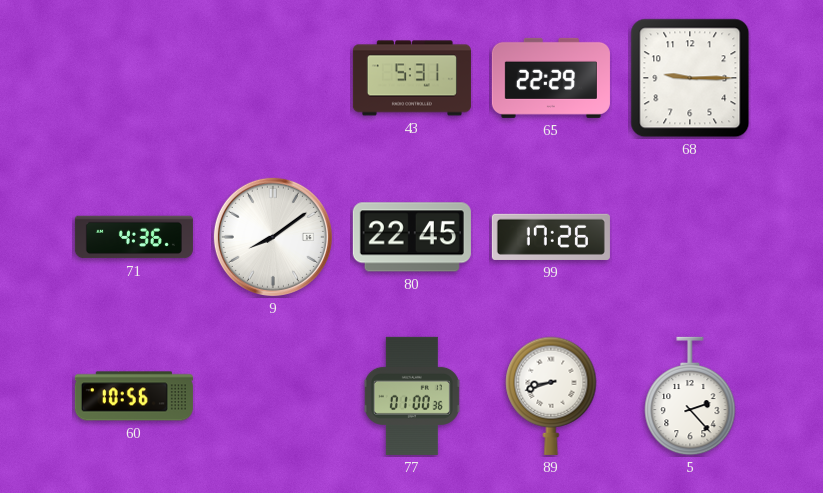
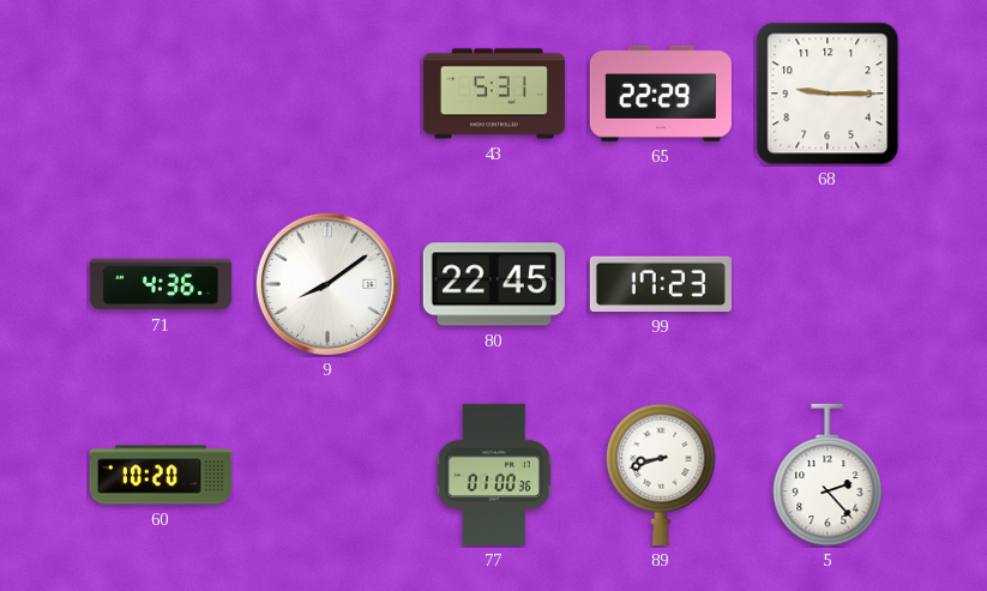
99: 17:26 -> 17:23
60: 10:56 -> 10:20
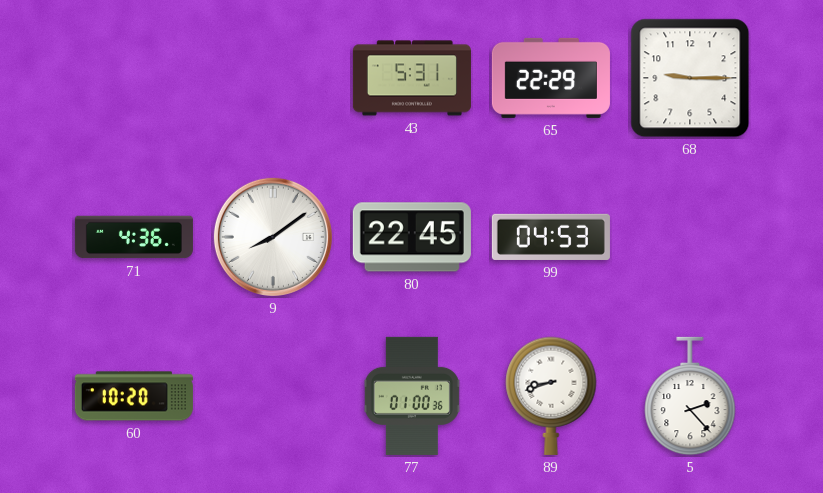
99: 17:23 -> 04:53
